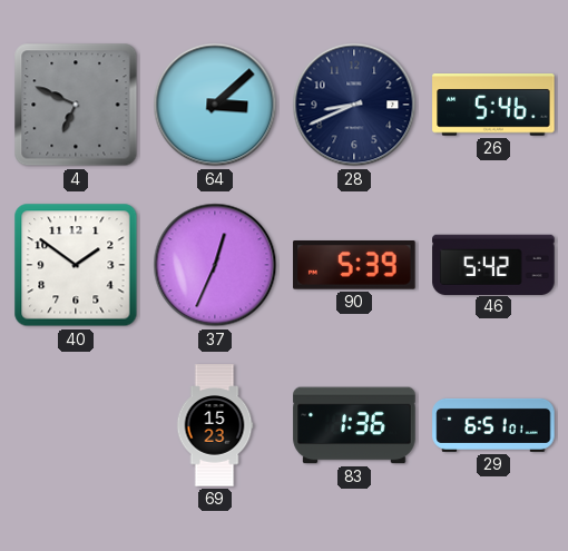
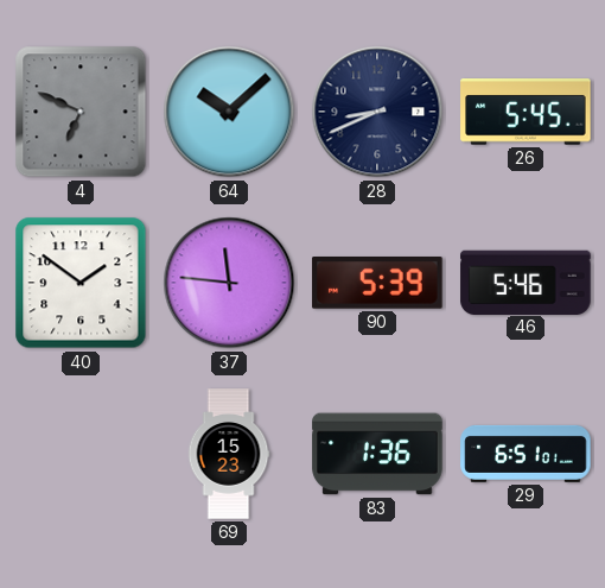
64: 3:08 -> 10:08
26: 5:46 -> 5:45
37: 12:34 -> 11:46
46: 5:42 -> 5:46
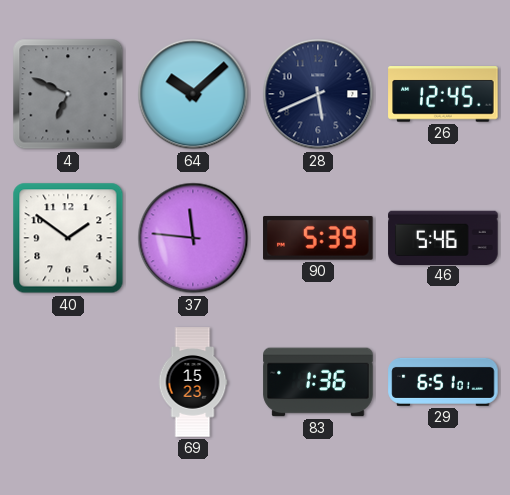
28: 8:41 -> 5:41
26: 5:45 -> 12:45
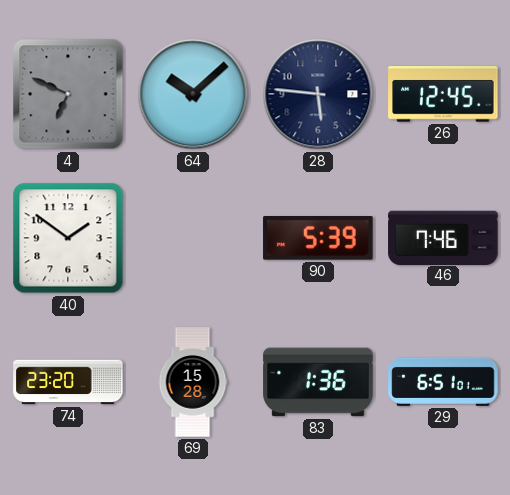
28: 5:41 -> 5:46
37: 11:46 -> none
46: 5:46 -> 7:46
74: none -> 23:20
69: 15:23 -> 15:28
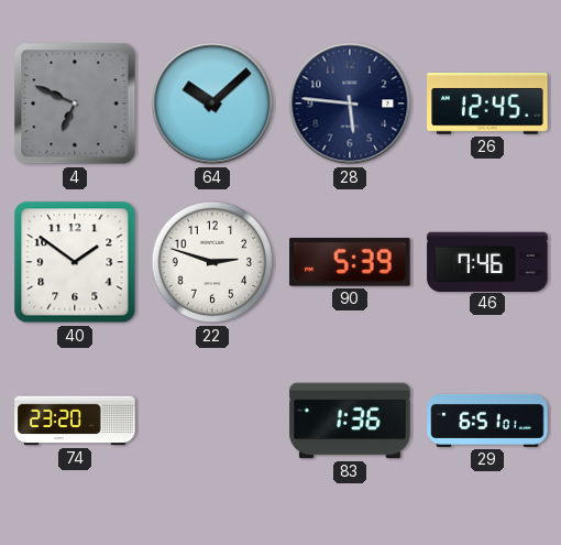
22: none -> 2:48
69: 15:28 -> none
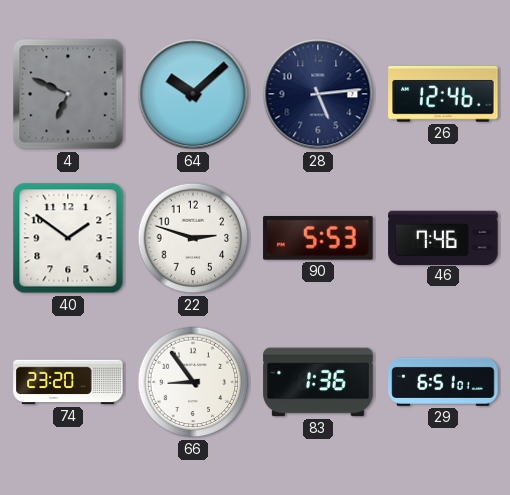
28: 5:46 -> 5:14
26: 12:45 -> 12:46
90: 5:39 -> 5:53
66: none -> 8:54
